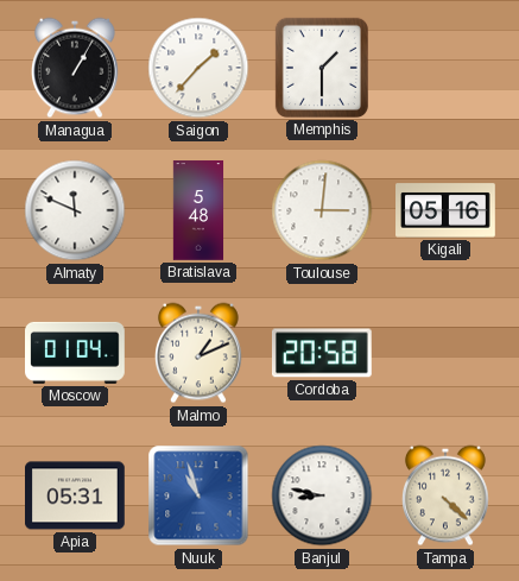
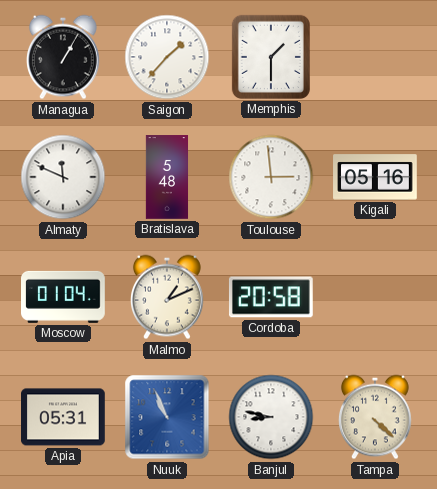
Toulouse: 3:01 -> 2:59
Nuuk: 10:57 -> 10:56
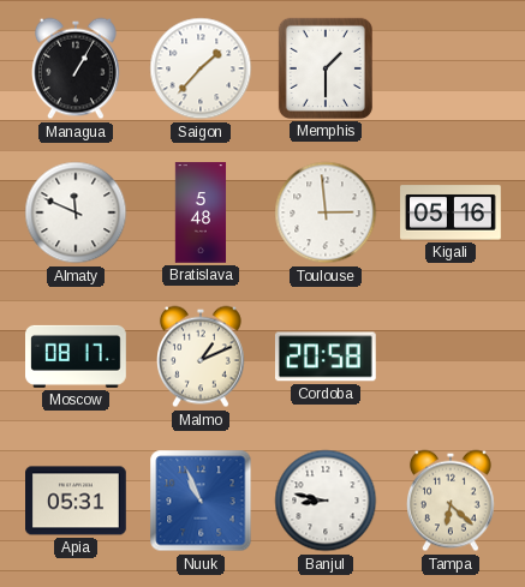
Moscow: 01:04 -> 08:17
Tampa: 4:22 -> 6:22
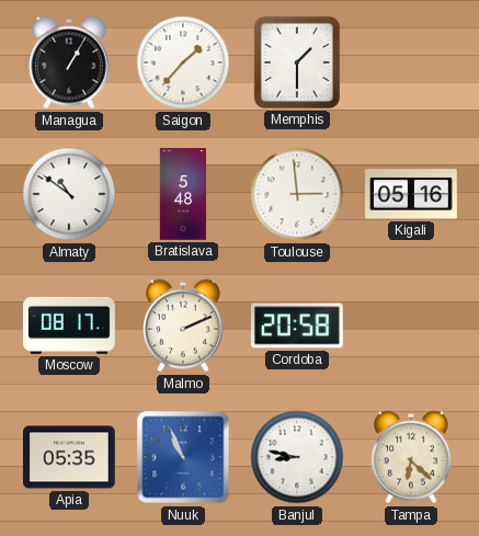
Almaty: 11:49 -> 10:51
Malmo: 1:11 -> 2:11
Apia: 05:31 -> 05:35
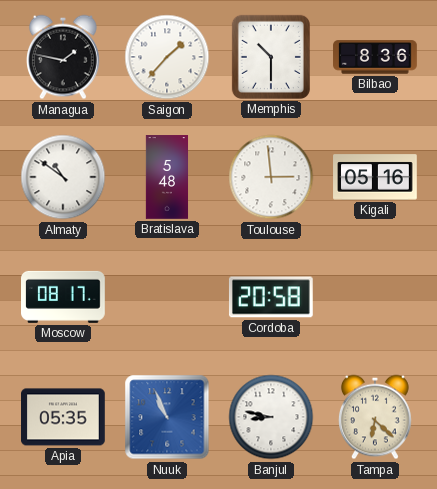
Managua: 1:05 -> 1:47
Memphis: 1:30 -> 10:30
Bilbao: none -> 8:36
Malmo: 2:11 -> none
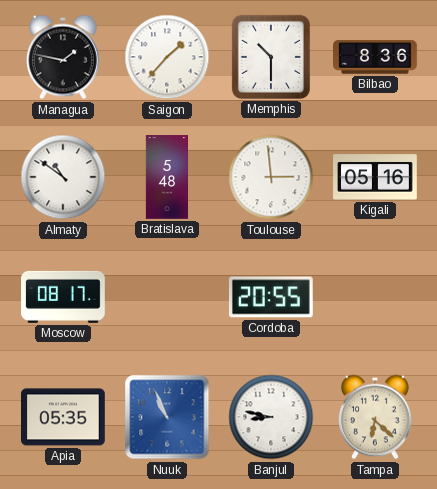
Cordoba: 20:58 -> 20:55
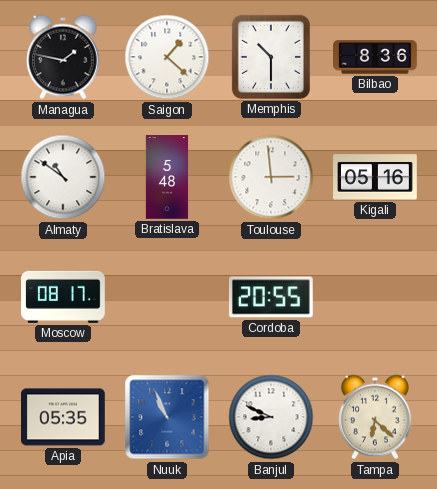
Saigon: 1:37 -> 1:22
Banjul: 8:47 -> 8:49
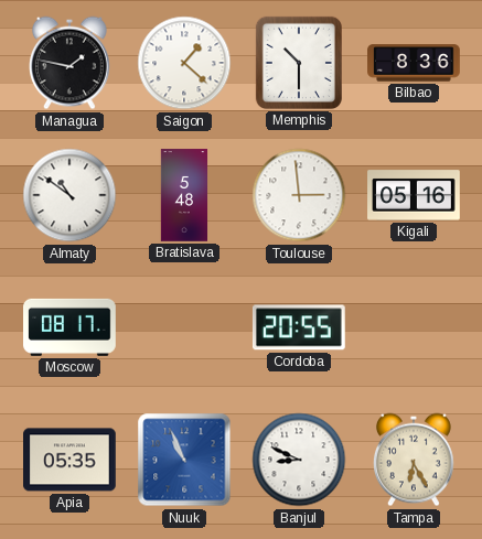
Tampa: 6:22 -> 6:25
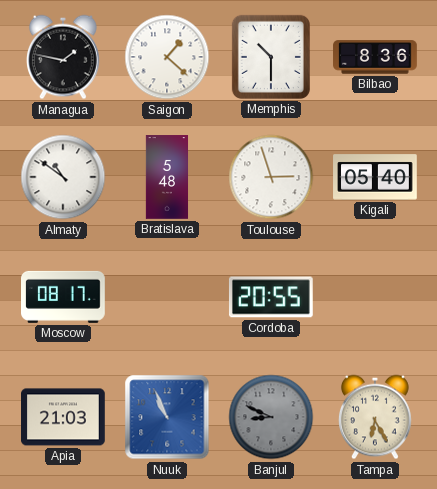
Toulouse: 2:59 -> 2:57
Kigali: 05:16 -> 05:40
Apia: 05:35 -> 21:03
Banjul dial: white -> grey
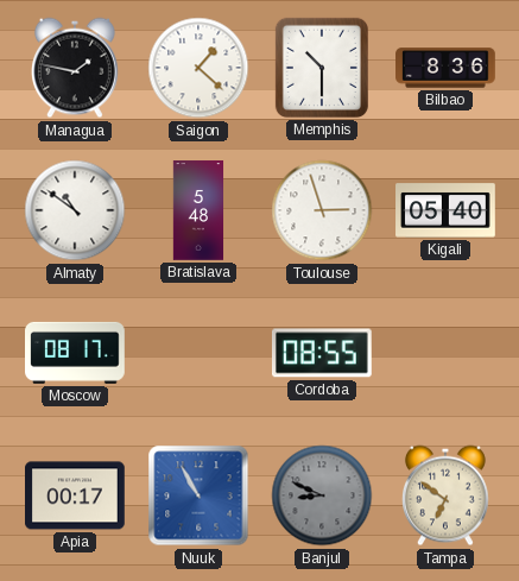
Cordoba: 20:55 -> 08:55
Apia: 21:03 -> 00:17
Nuuk: 10:56 -> 10:55
Tampa: 6:25 -> 6:51
